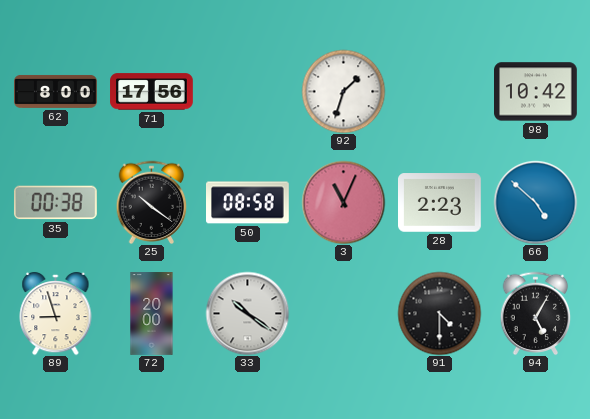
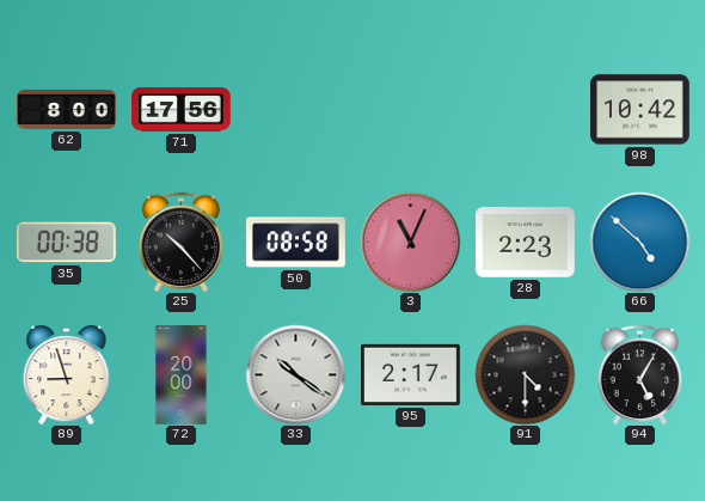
92: 1:33 -> none
25: 10:21 -> 10:23
95: none -> 2:17
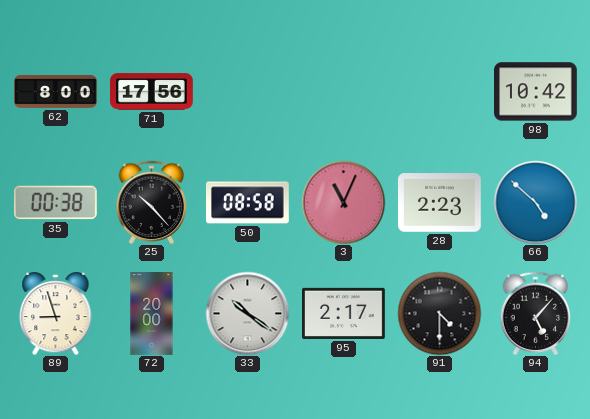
94: 5:05 -> 5:07
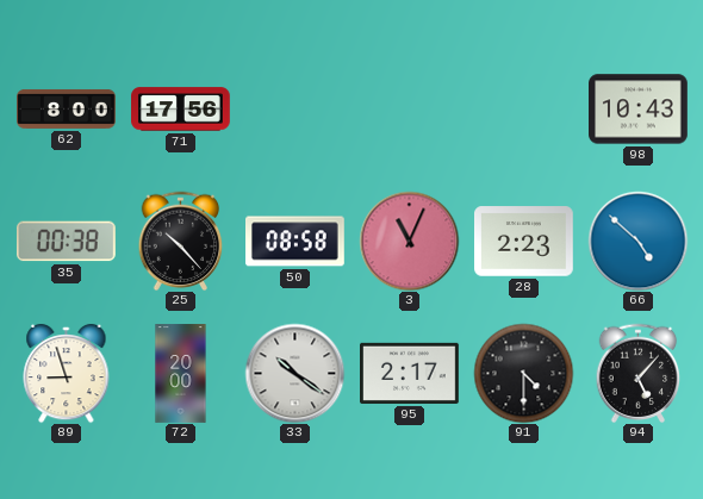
98: 10:42 -> 10:43
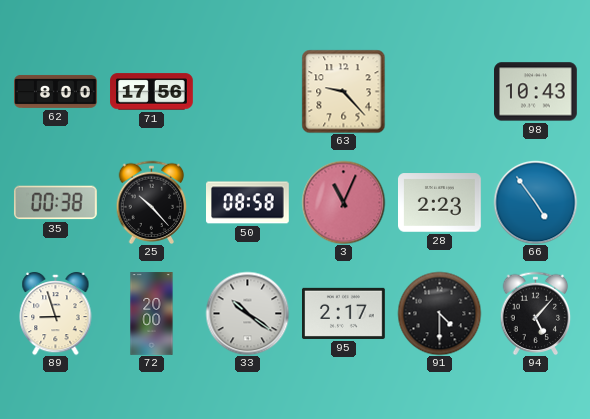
63: none -> 9:23
66: 4:52 -> 4:54
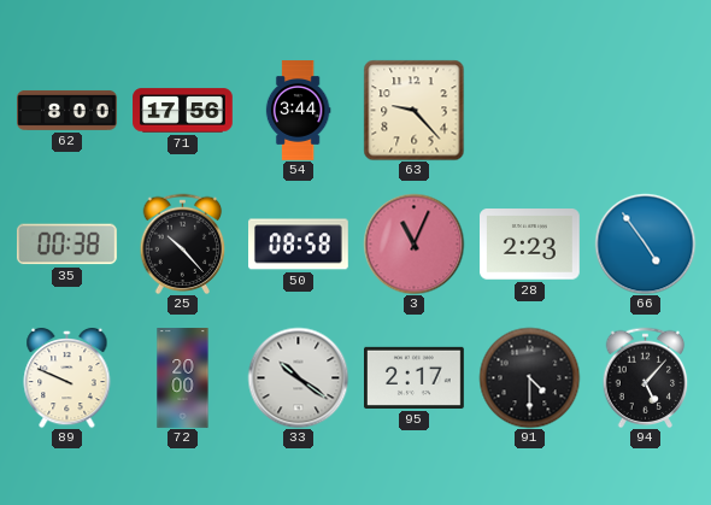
54: none -> 3:44
98: 10:43 -> none
89: 8:57 -> 9:49
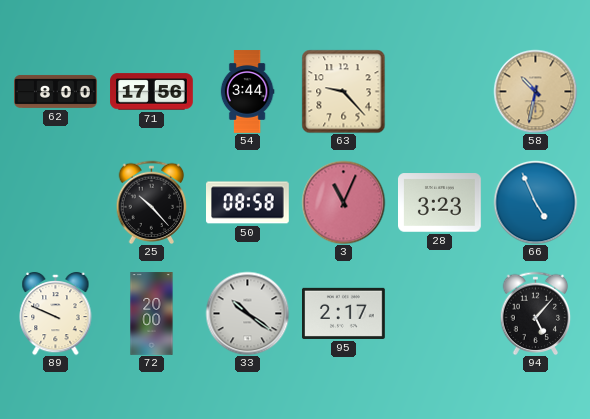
58: none -> 10:32
35: 00:38 -> none
28: 2:23 -> 3:23
66: 4:54 -> 4:56
91: 4:30 -> none
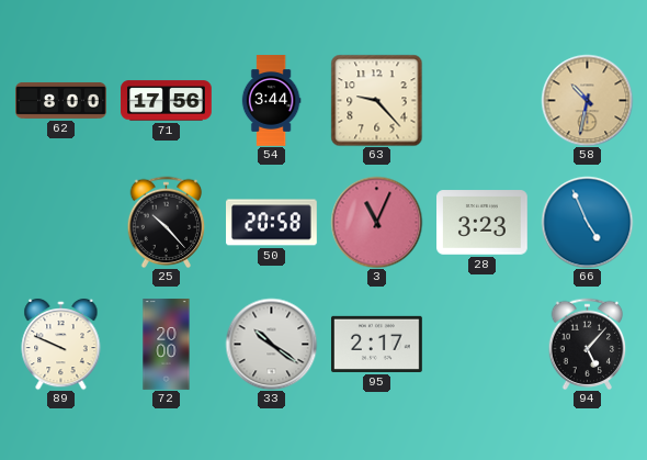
50: 08:58 -> 20:58
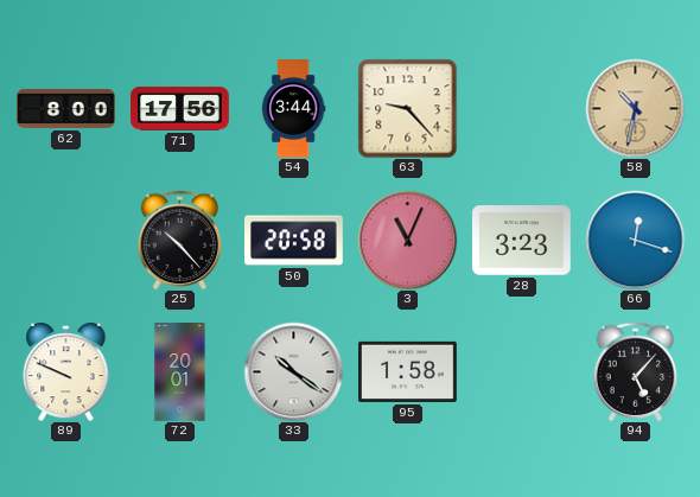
66: 4:56 -> 12:18
72: 20:00 -> 20:01
95: 2:17 -> 1:58
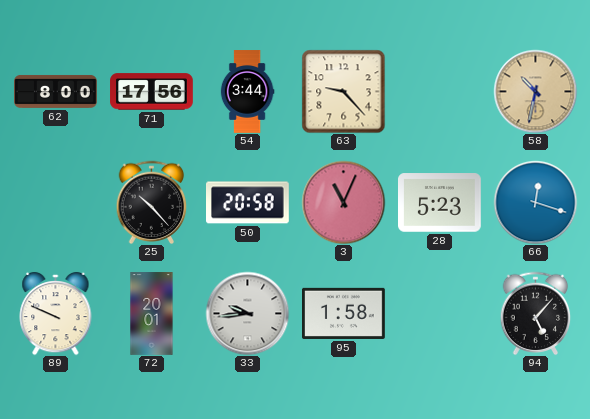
28: 3:23 -> 5:23
33: 10:21 -> 9:44
